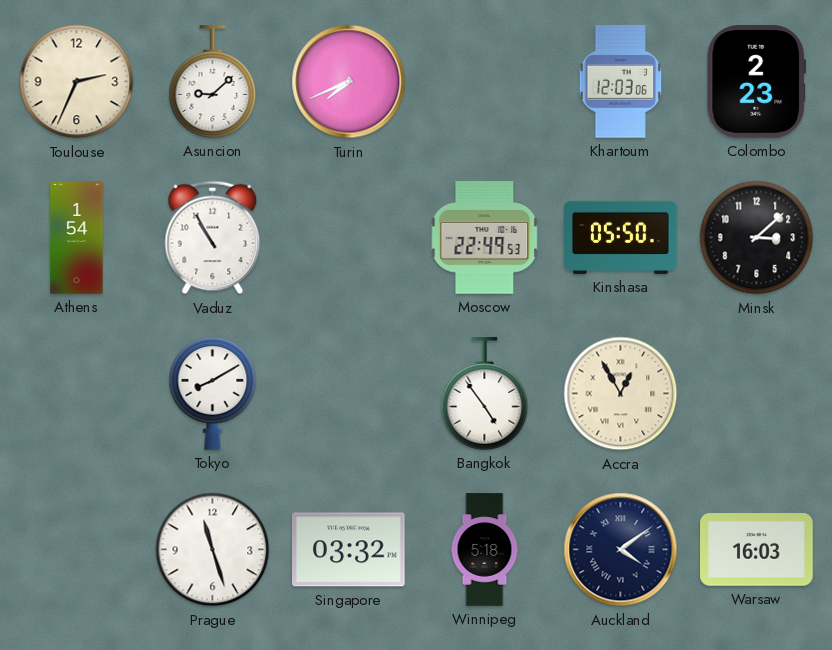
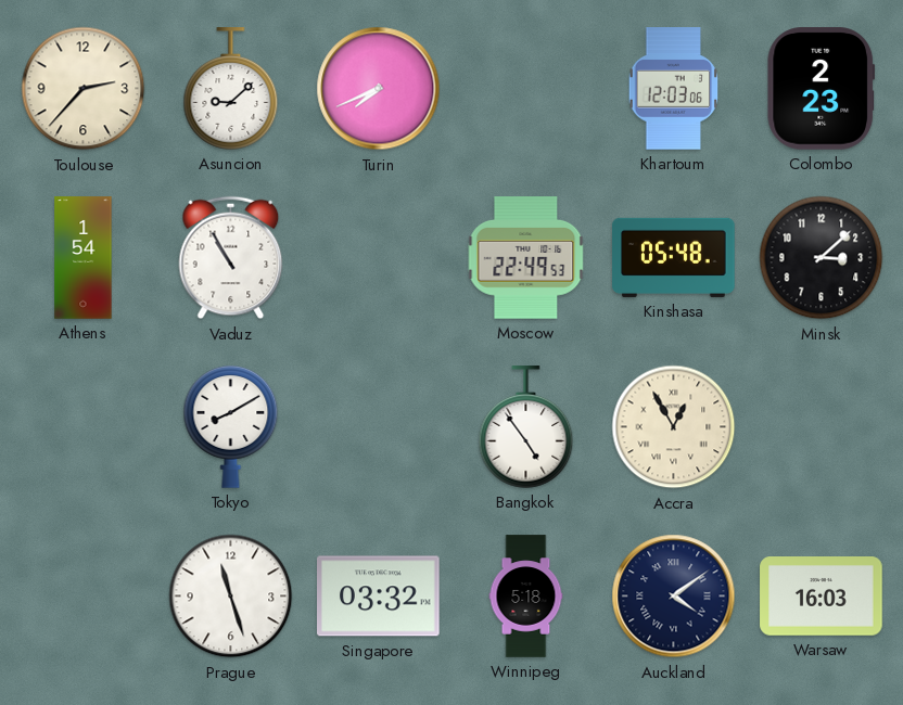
Toulouse: 2:34 -> 2:37
Kinshasa: 05:50 -> 05:48
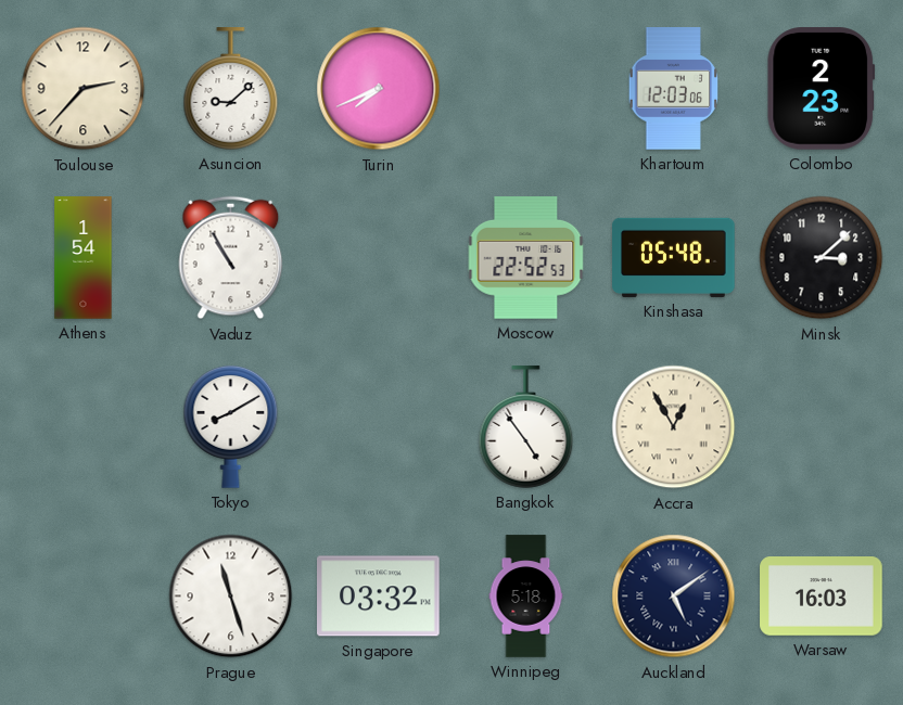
Moscow: 22:49 -> 22:52
Auckland: 4:09 -> 5:09
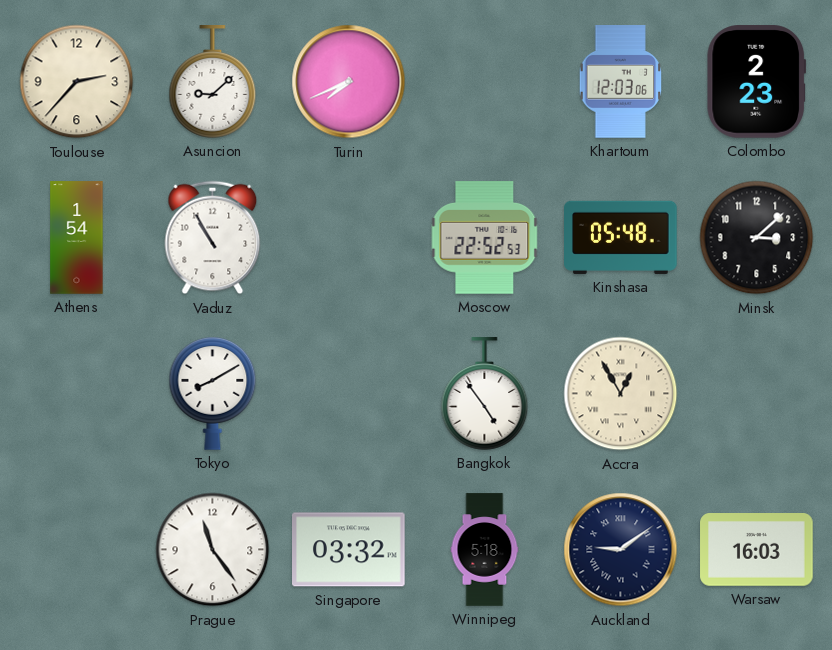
Prague: 11:27 -> 11:24
Auckland: 5:09 -> 9:09
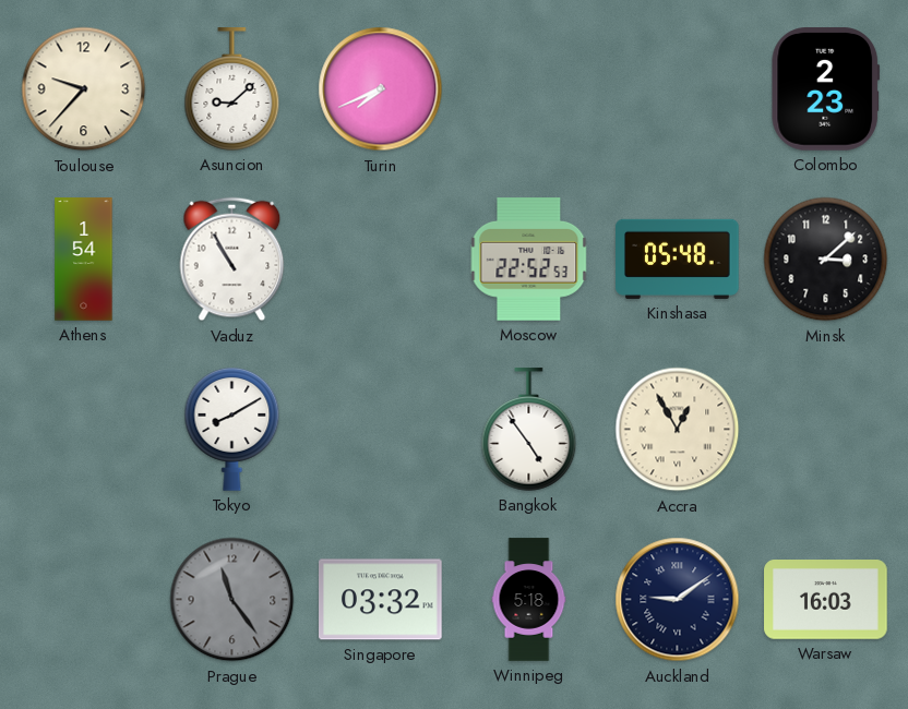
Toulouse: 2:37 -> 9:37
Khartoum: 12:03 -> none
Prague dial: white -> grey
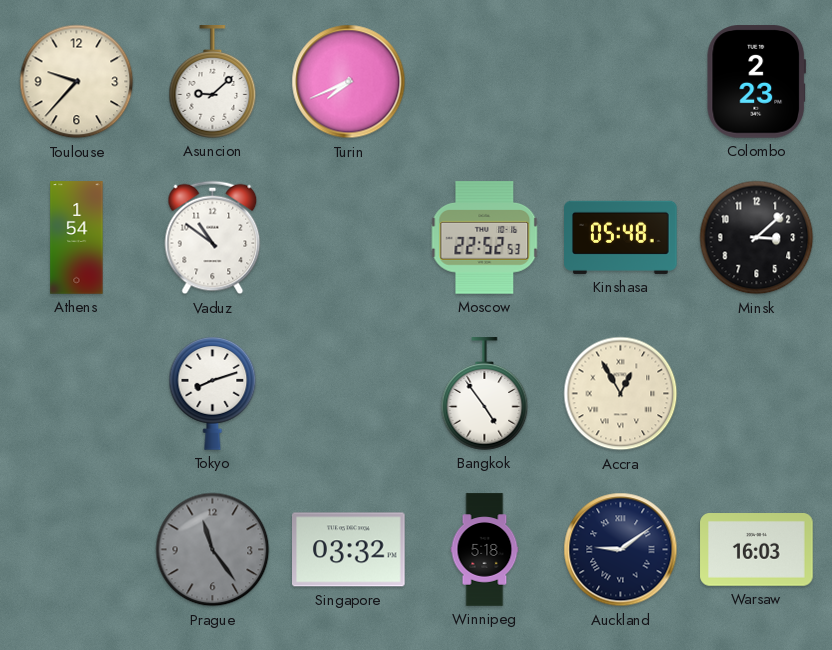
Vaduz: 10:55 -> 10:51
Tokyo: 8:10 -> 8:12
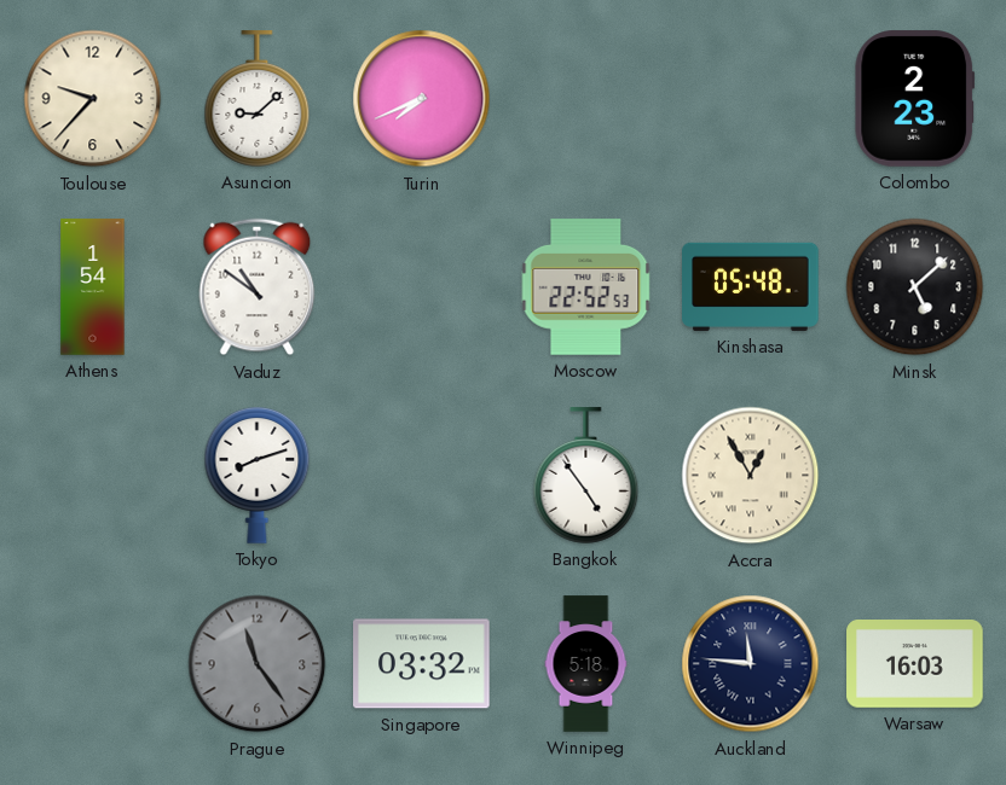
Minsk: 3:08 -> 5:08
Auckland: 9:09 -> 11:46
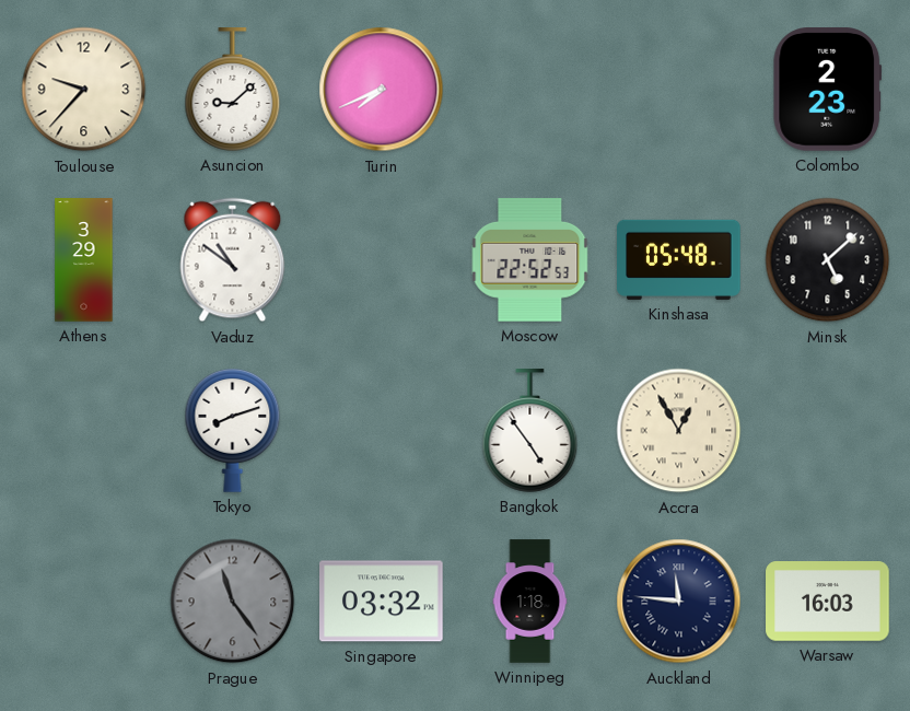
Athens: 1:54 -> 3:29
Winnipeg: 5:18 -> 1:18
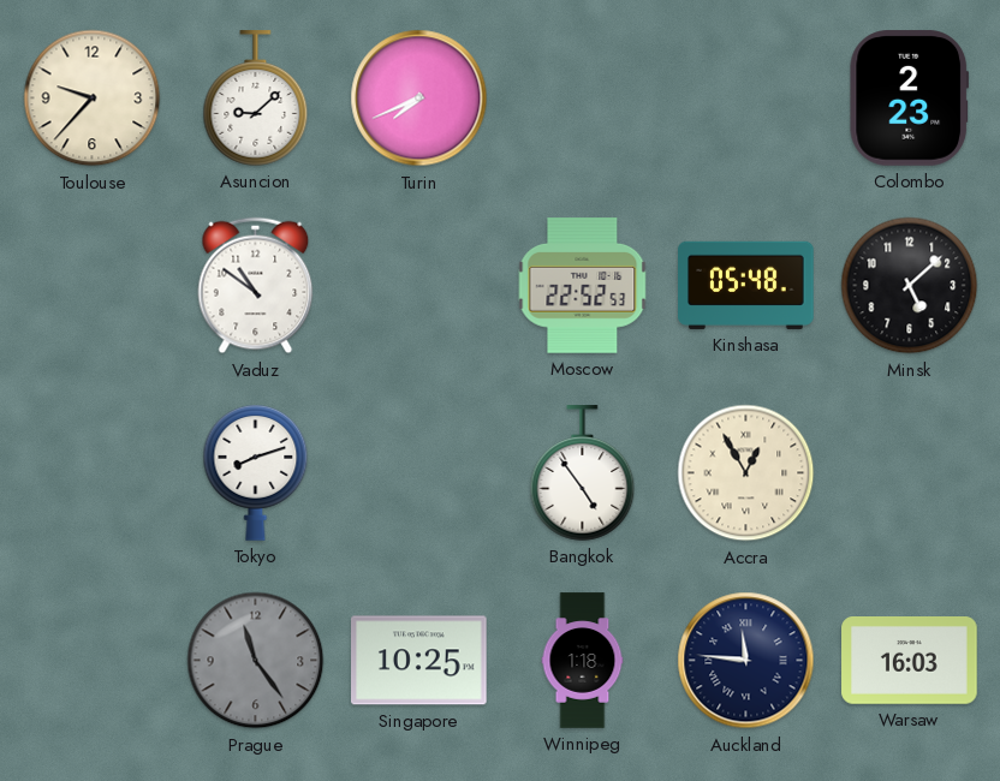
Athens: 3:29 -> none
Singapore: 03:32 -> 10:25
